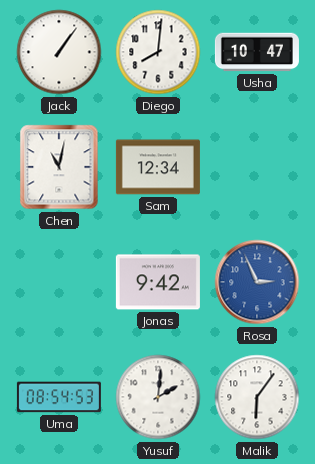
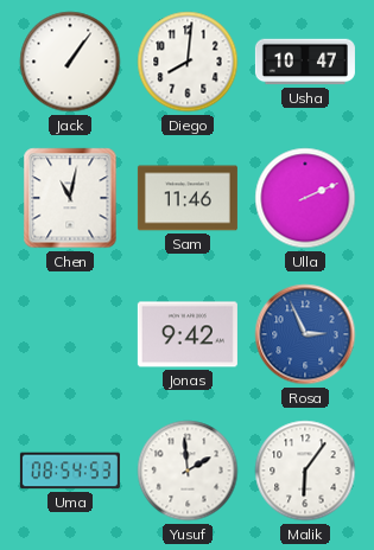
Sam: 12:34 -> 11:46
Ulla: none -> 2:11
Yusuf: 2:01 -> 1:59
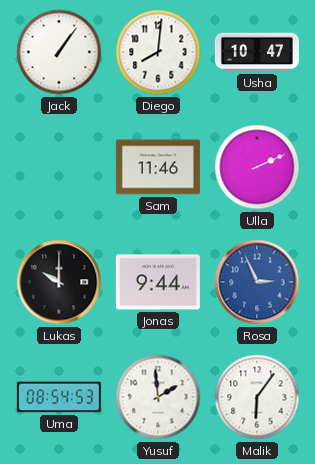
Chen: 11:02 -> none
Lukas: none -> 10:00
Jonas: 9:42 -> 9:44
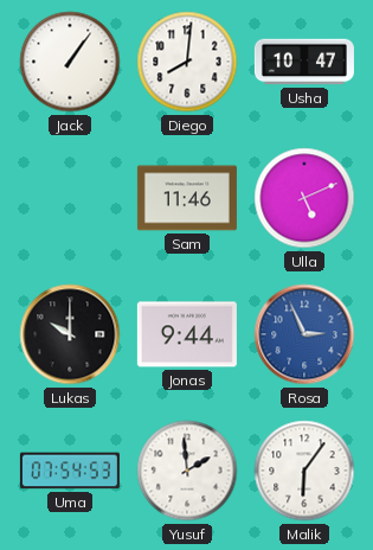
Ulla: 2:11 -> 5:11
Uma: 08:54 -> 07:54
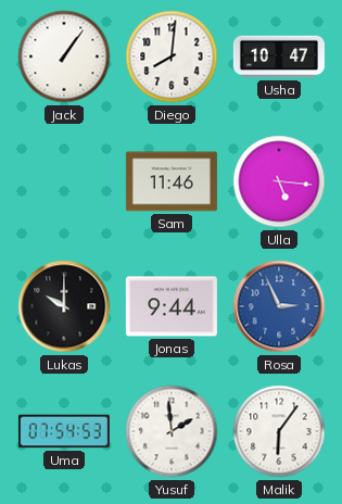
Ulla: 5:11 -> 5:16
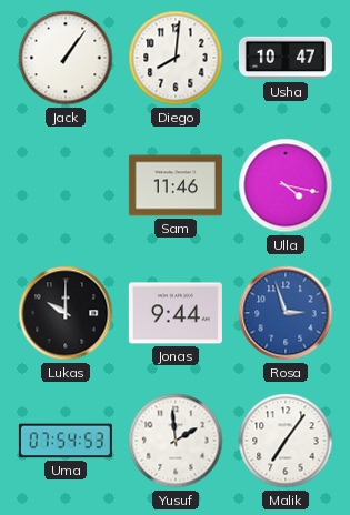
Ulla: 5:16 -> 4:17
Rosa: 2:56 -> 2:57
Malik: 6:06 -> 7:06
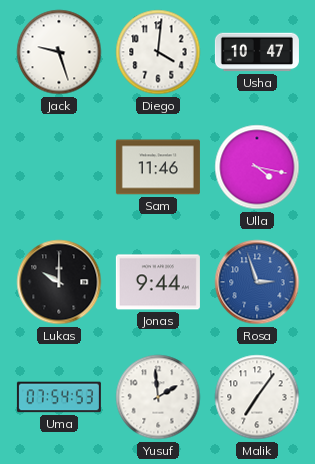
Jack: 1:06 -> 9:27
Diego: 8:01 -> 4:01
